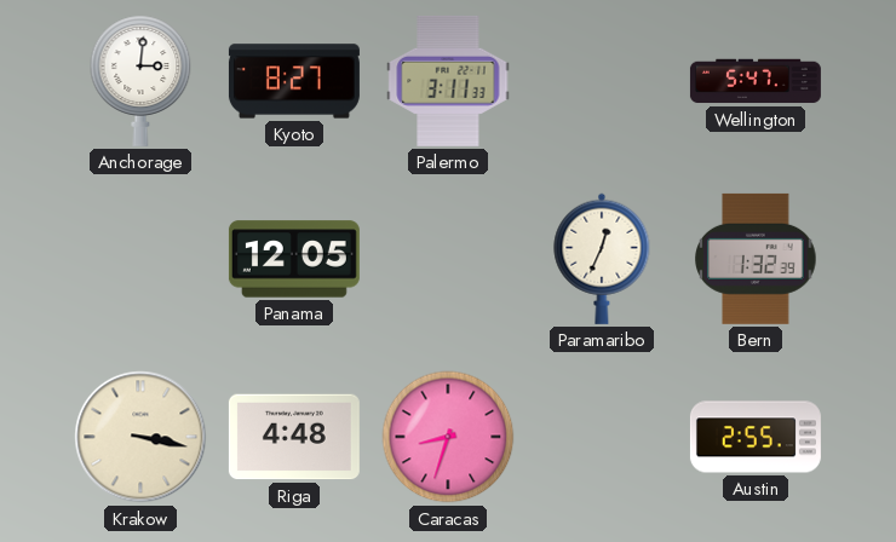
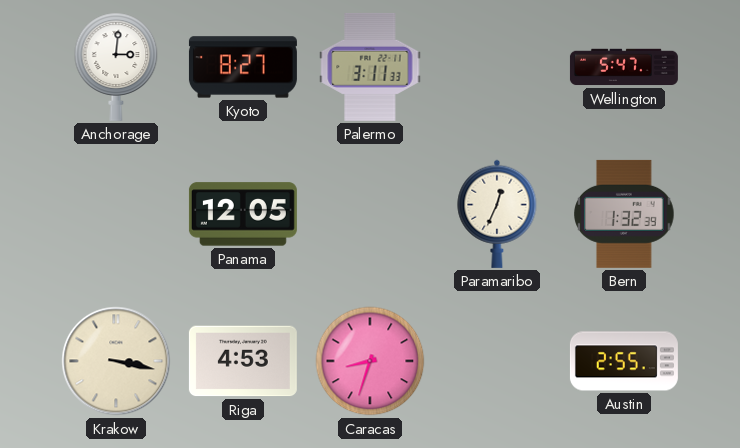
Riga: 4:48 -> 4:53
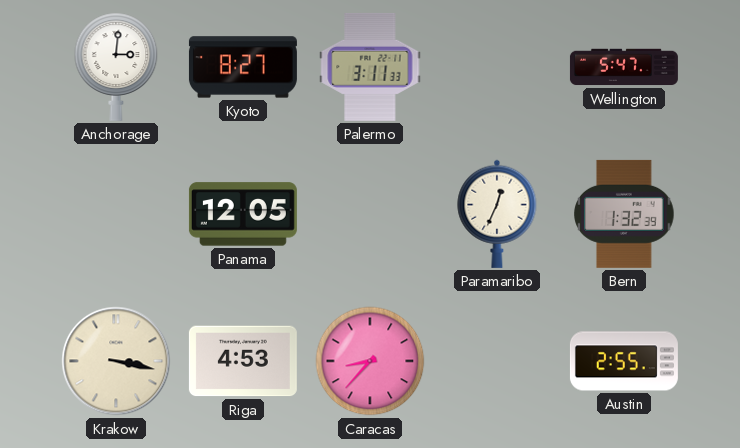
Caracas: 8:33 -> 8:37
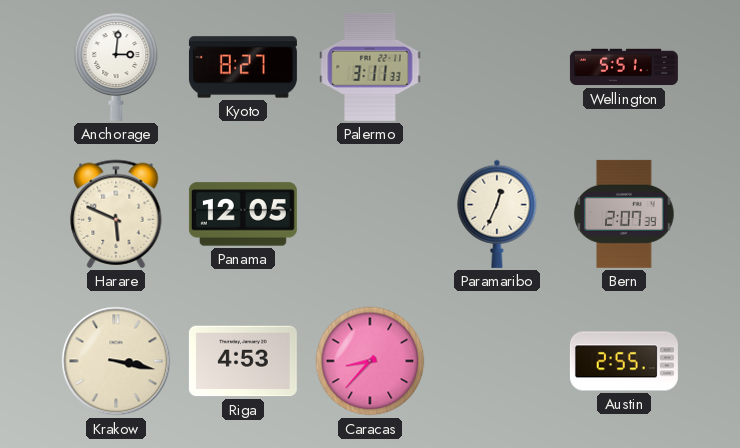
Wellington: 5:47 -> 5:51
Harare: none -> 5:49
Bern: 1:32 -> 2:07
